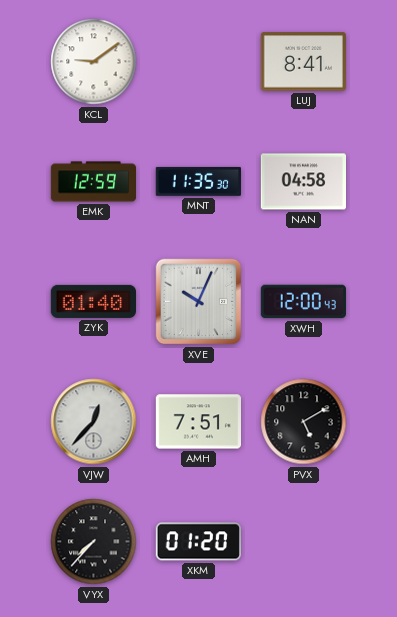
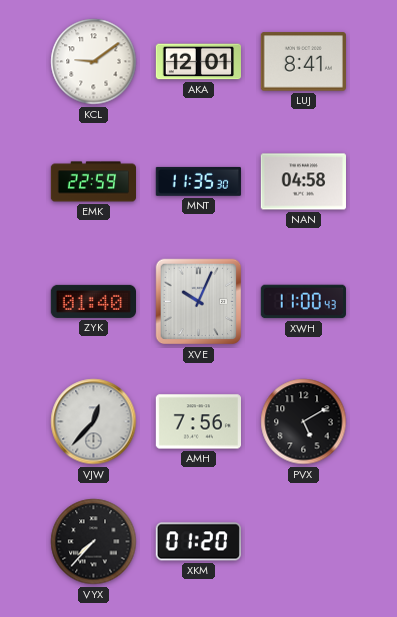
AKA: none -> 12:01
EMK: 12:59 -> 22:59
XWH: 12:00 -> 11:00
AMH: 7:51 -> 7:56
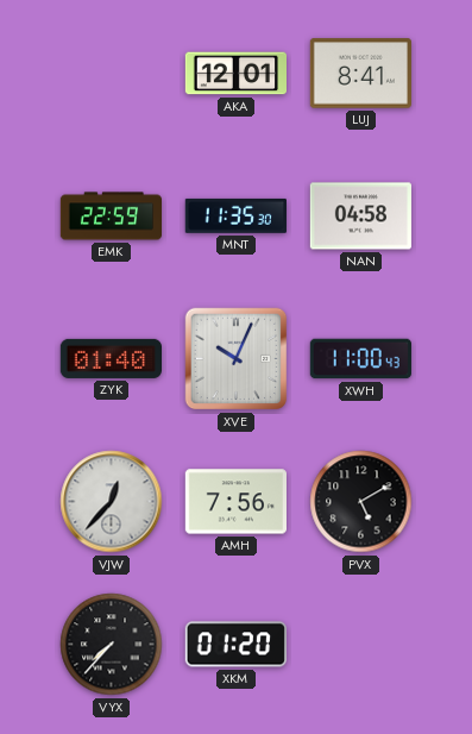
KCL: 9:09 -> none
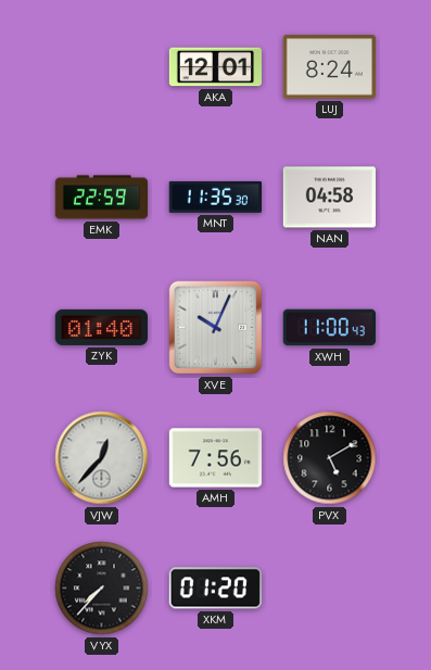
LUJ: 8:41 -> 8:24
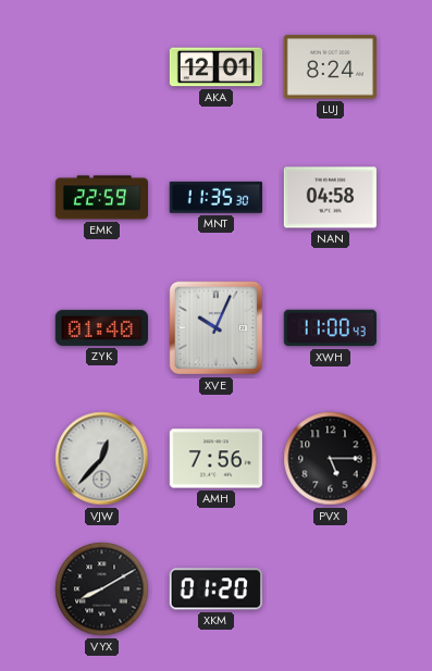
PVX: 5:10 -> 5:15
VYX: 7:37 -> 8:10
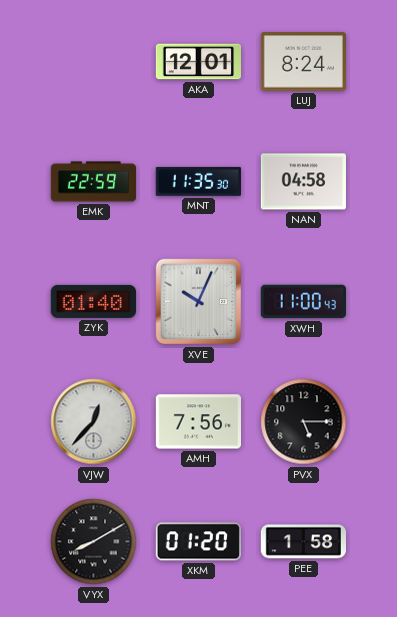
PEE: none -> 1:58
